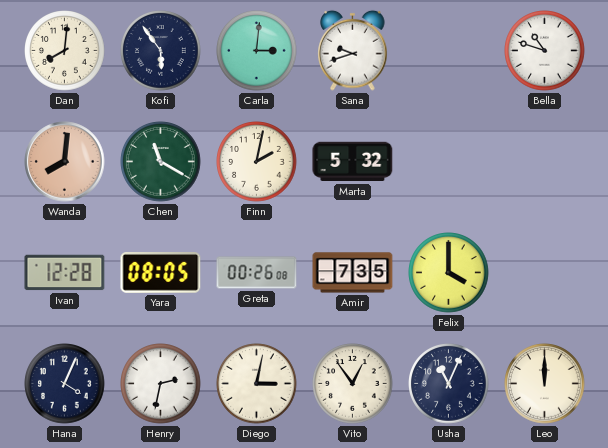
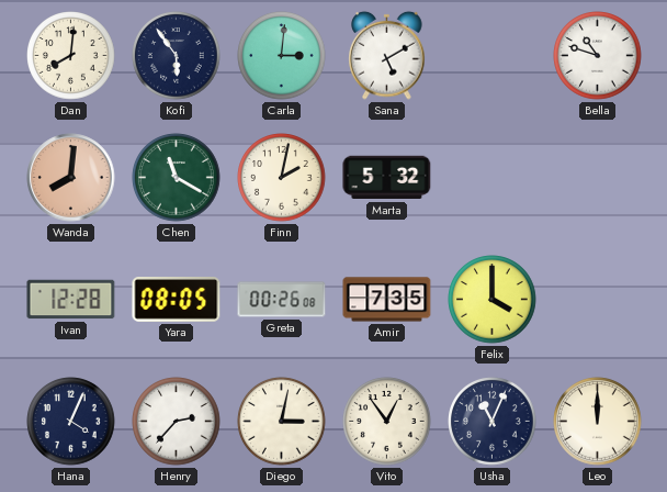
Sana: 9:42 -> 5:10
Henry: 2:32 -> 2:37
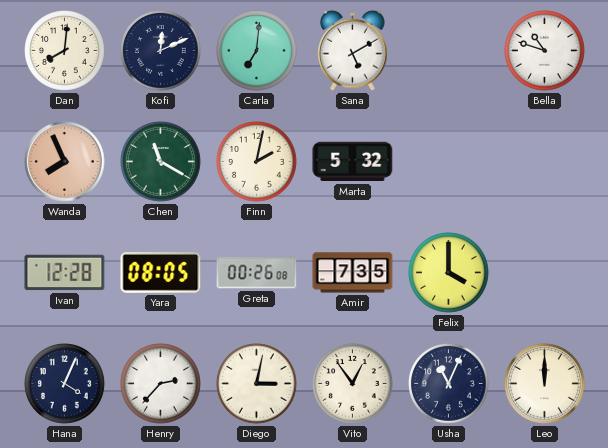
Kofi: 5:54 -> 12:11
Carla: 3:01 -> 7:01
Wanda: 8:01 -> 7:56
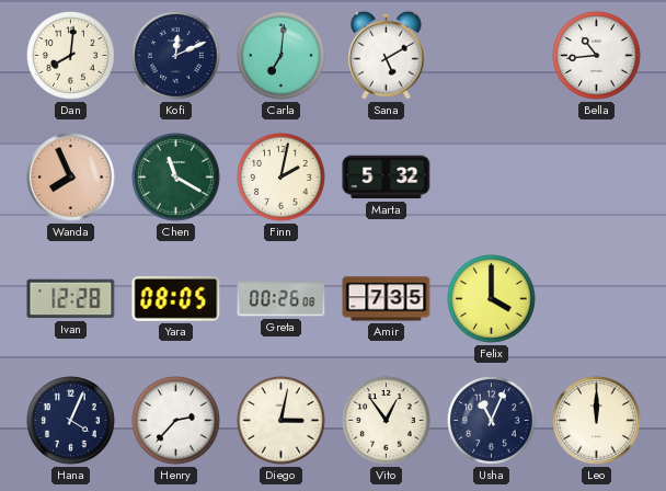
Bella: 10:48 -> 10:44
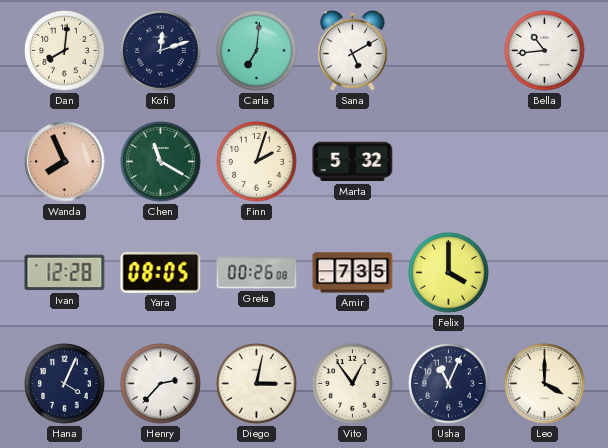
Kofi: 12:11 -> 12:12
Finn: 2:02 -> 2:03
Leo: 12:00 -> 4:00
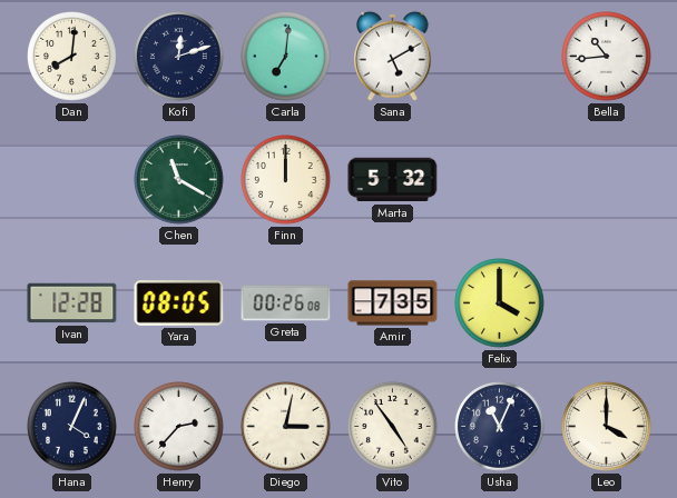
Wanda: 7:56 -> none
Finn: 2:03 -> 12:00
Vito: 12:54 -> 4:54
